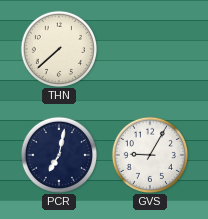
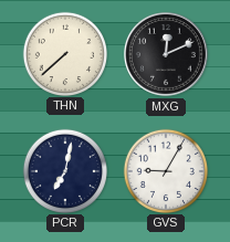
MXG: none -> 12:11
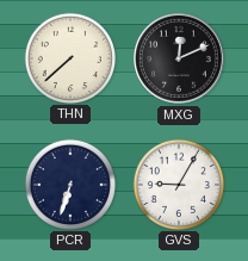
PCR: 7:02 -> 6:33
